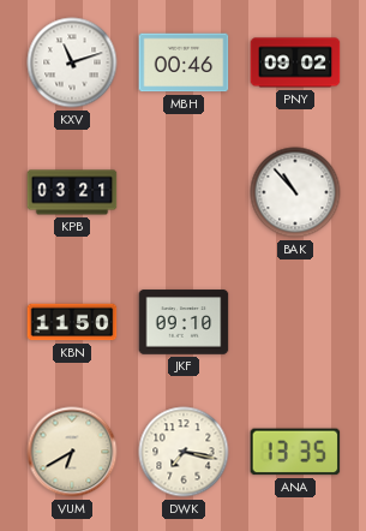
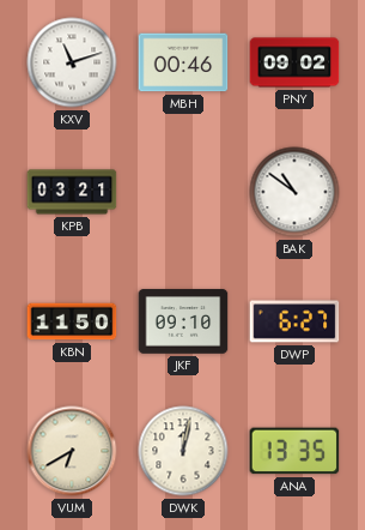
BAK: 10:53 -> 10:51
DWP: none -> 6:27
DWK: 7:17 -> 12:02
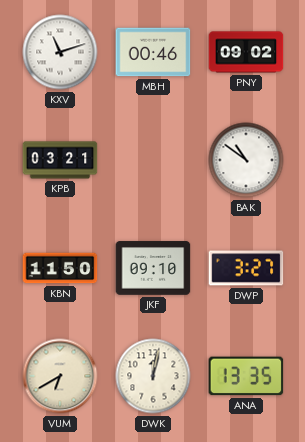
DWP: 6:27 -> 3:27
